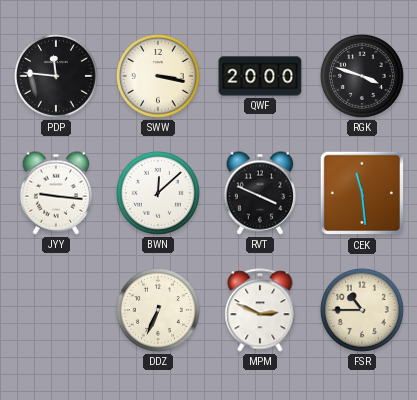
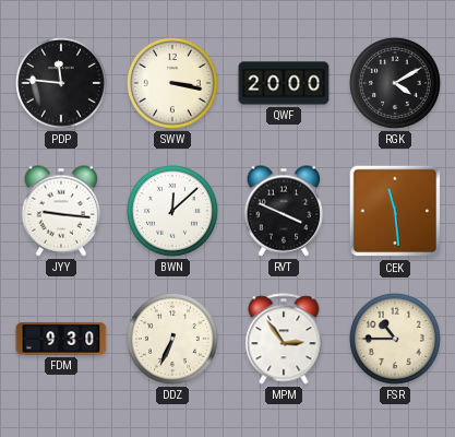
RGK: 3:48 -> 4:10
FDM: none -> 9:30
MPM: 2:49 -> 2:54
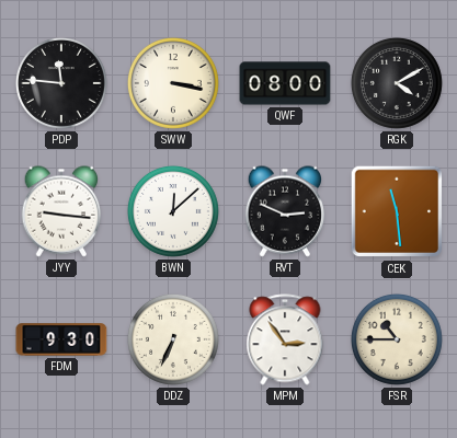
QWF: 20:00 -> 08:00
RVT: 3:49 -> 2:49
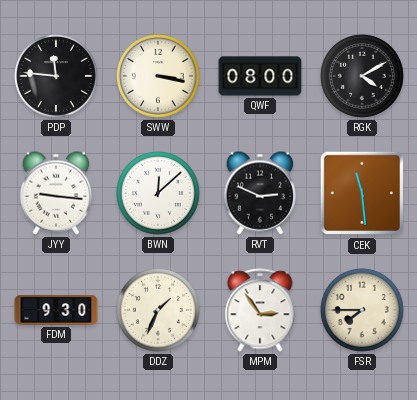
DDZ: 6:34 -> 1:34
FSR: 10:45 -> 7:45
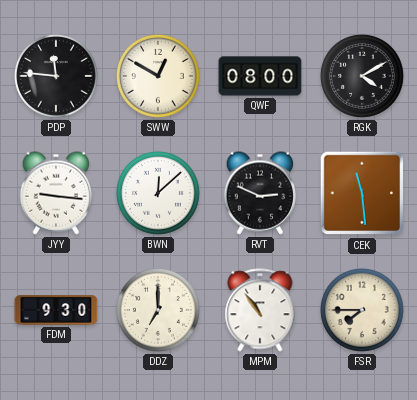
SWW: 3:17 -> 12:50
DDZ: 1:34 -> 7:00
MPM: 2:54 -> 10:54
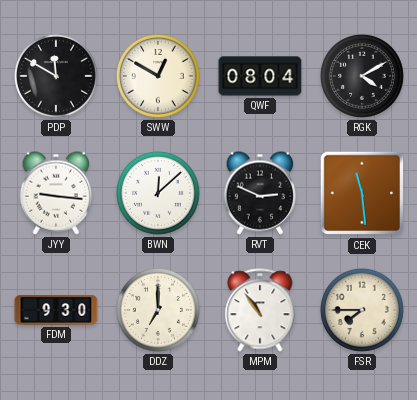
PDP: 11:46 -> 11:50
QWF: 08:00 -> 08:04
